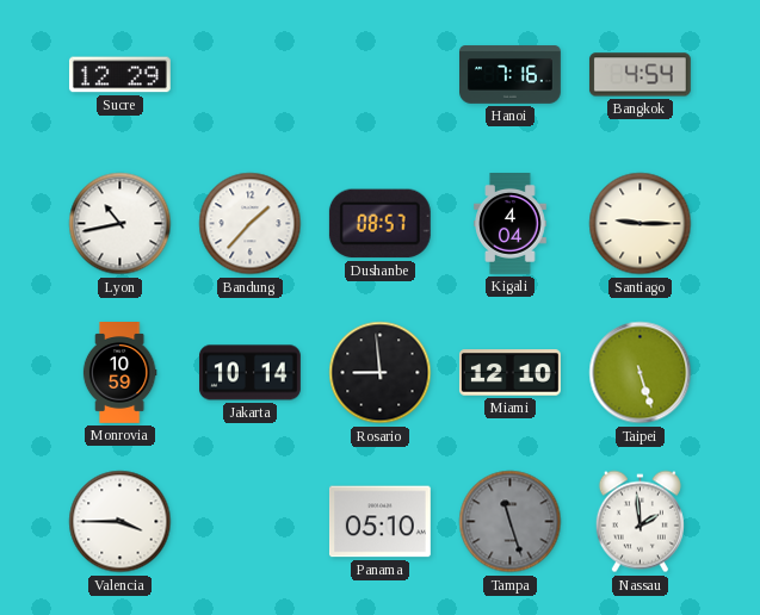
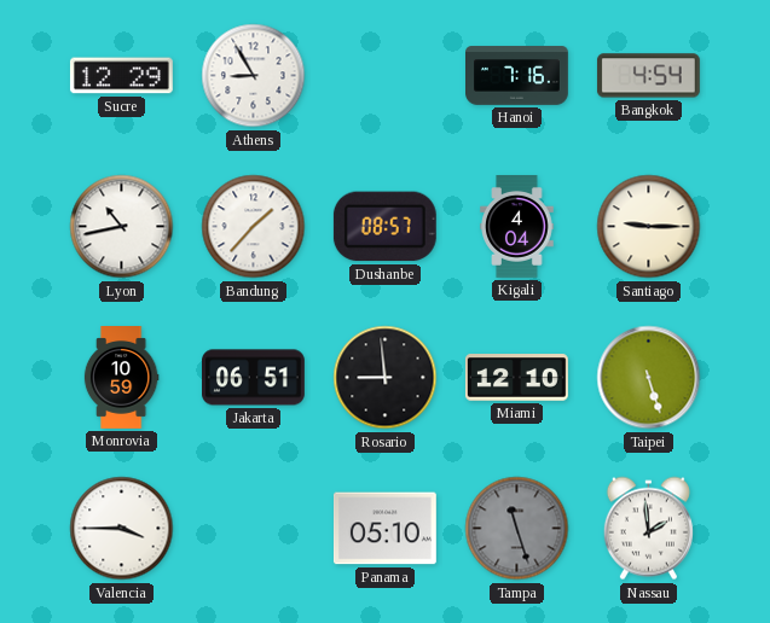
Athens: none -> 8:55
Jakarta: 10:14 -> 06:51
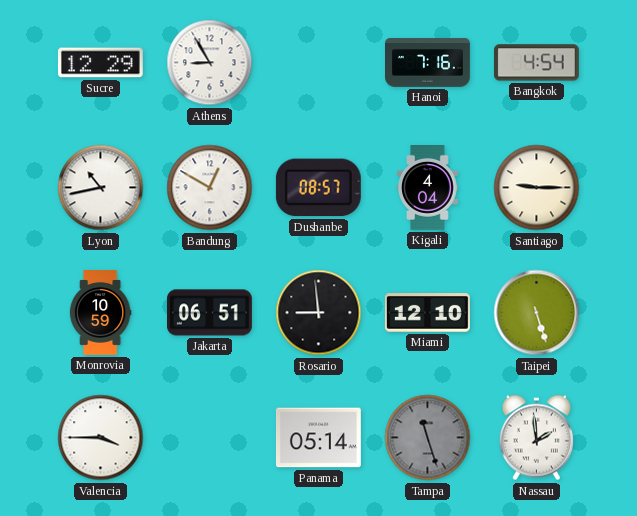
Bandung: 1:37 -> 12:50
Panama: 05:10 -> 05:14
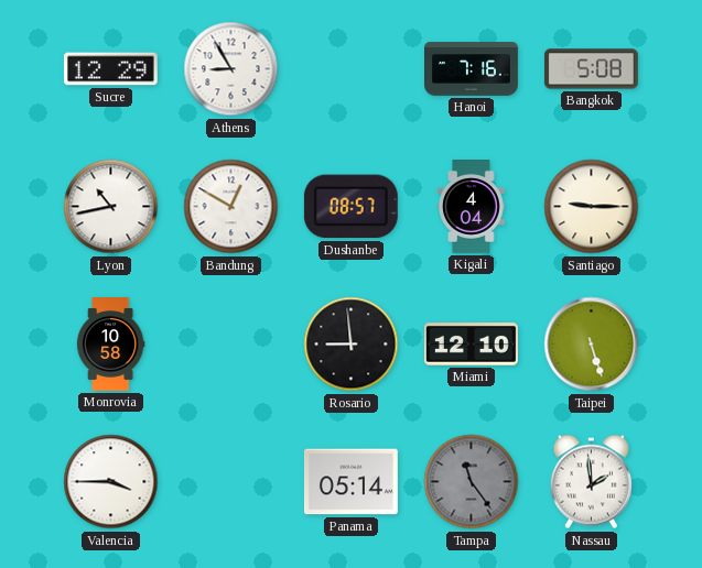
Bangkok: 4:54 -> 5:08
Monrovia: 10:59 -> 10:58
Jakarta: 06:51 -> none
Tampa: 11:27 -> 11:24
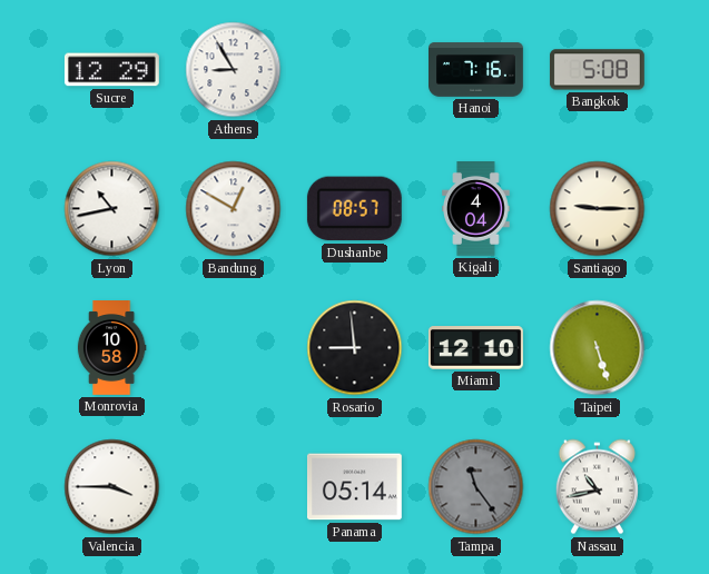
Nassau: 1:59 -> 10:43
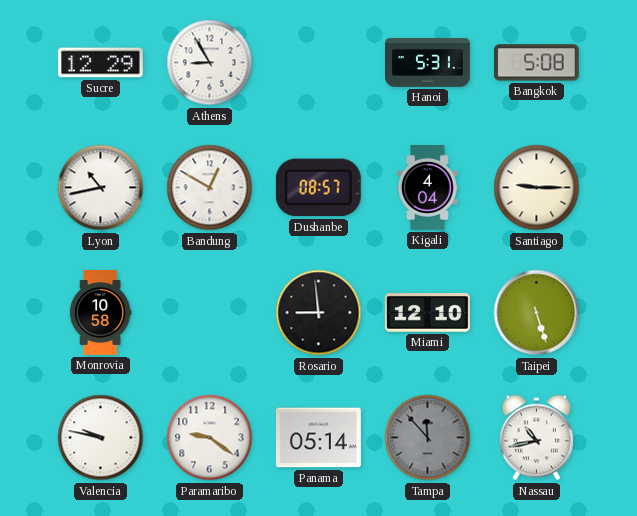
Hanoi: 7:16 -> 5:31
Valencia: 3:45 -> 9:47
Paramaribo: none -> 9:21
Tampa: 11:24 -> 11:53
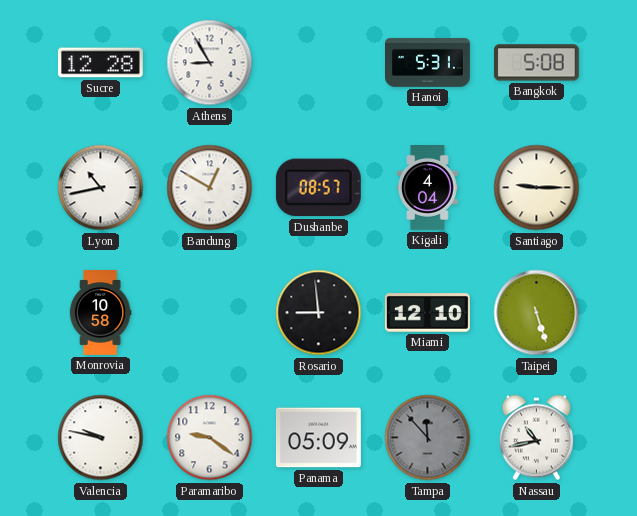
Sucre: 12:29 -> 12:28
Panama: 05:14 -> 05:09
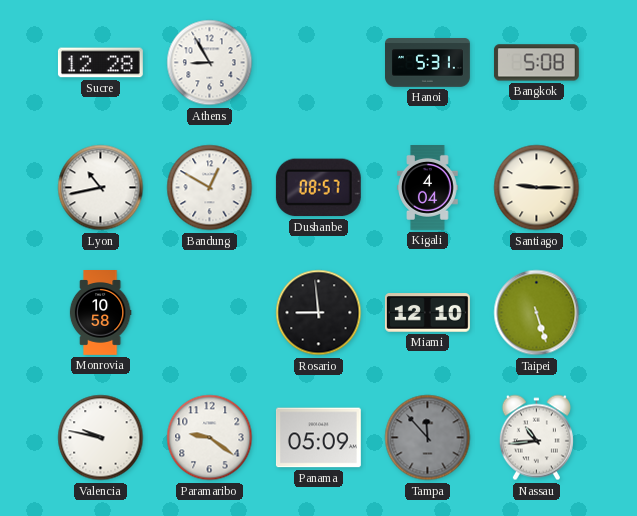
Nassau: 10:43 -> 10:44
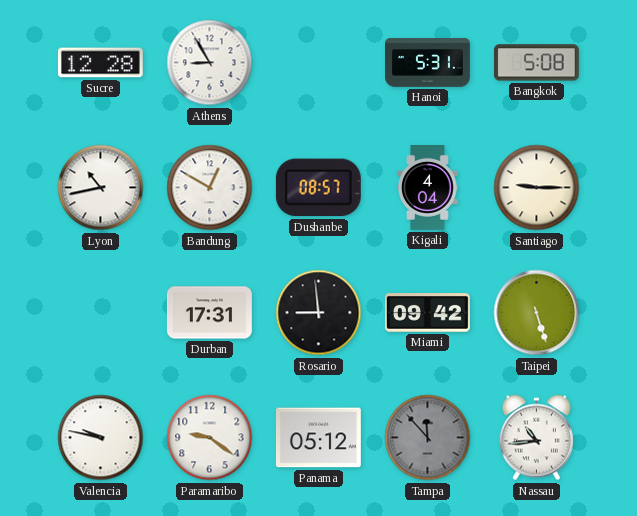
Monrovia: 10:58 -> none
Durban: none -> 17:31
Miami: 12:10 -> 09:42
Panama: 05:09 -> 05:12
